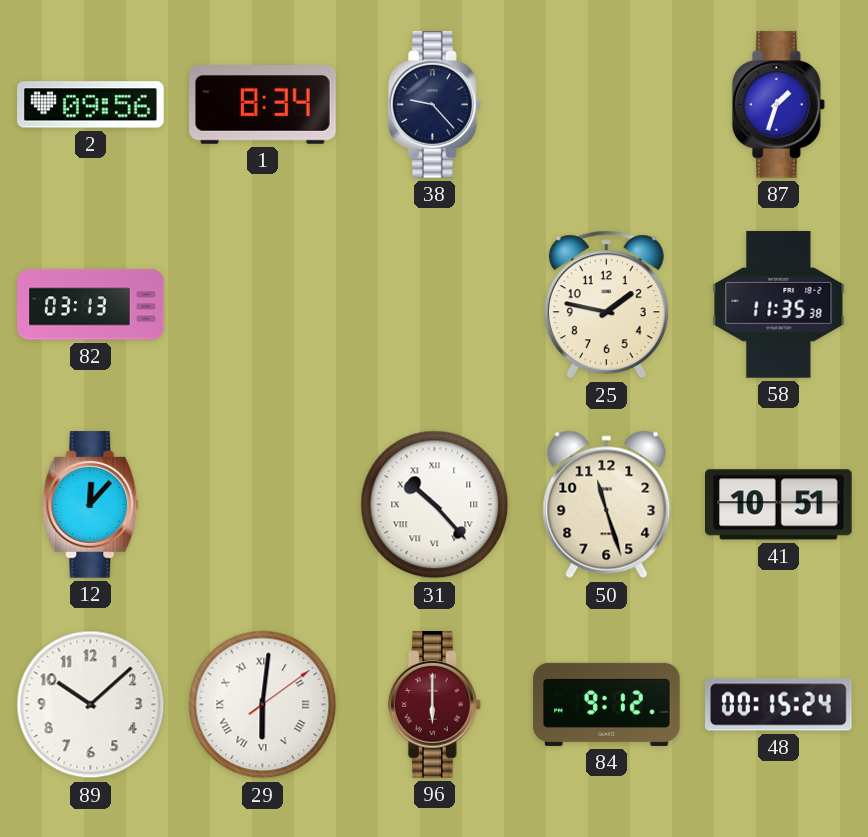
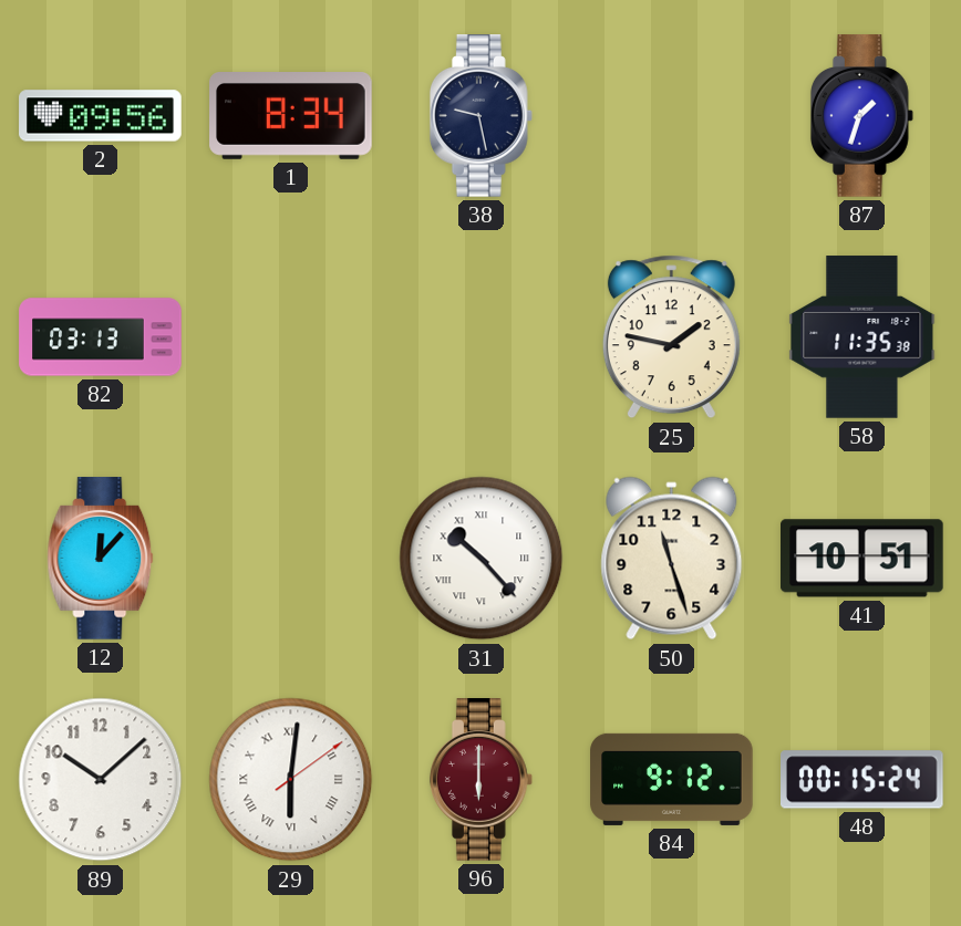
38: 9:23 -> 9:28
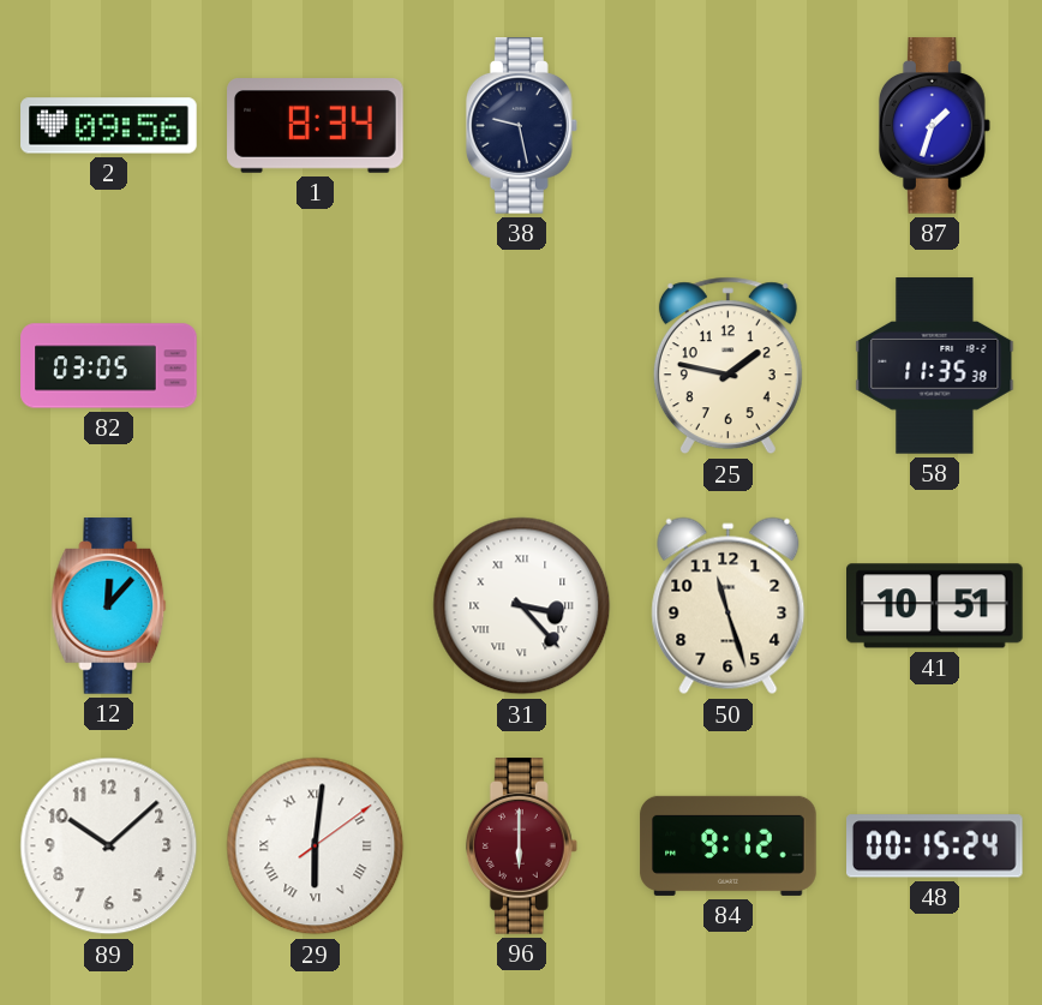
82: 03:13 -> 03:05
31: 10:23 -> 3:23
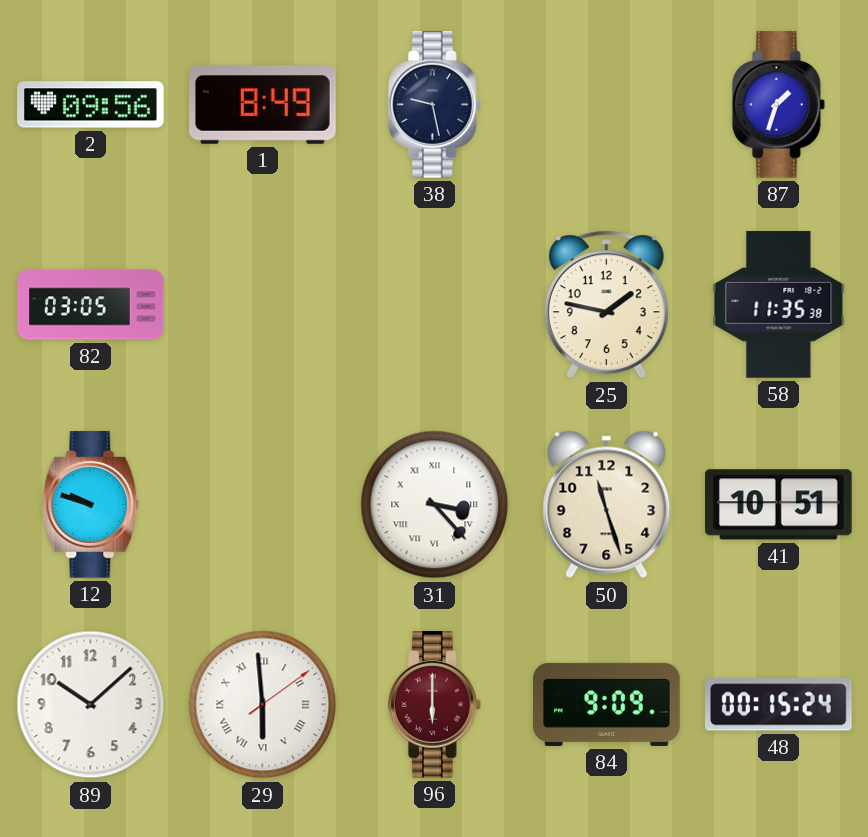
1: 8:34 -> 8:49
12: 12:07 -> 9:48
29: 6:01 -> 5:59
84: 9:12 -> 9:09
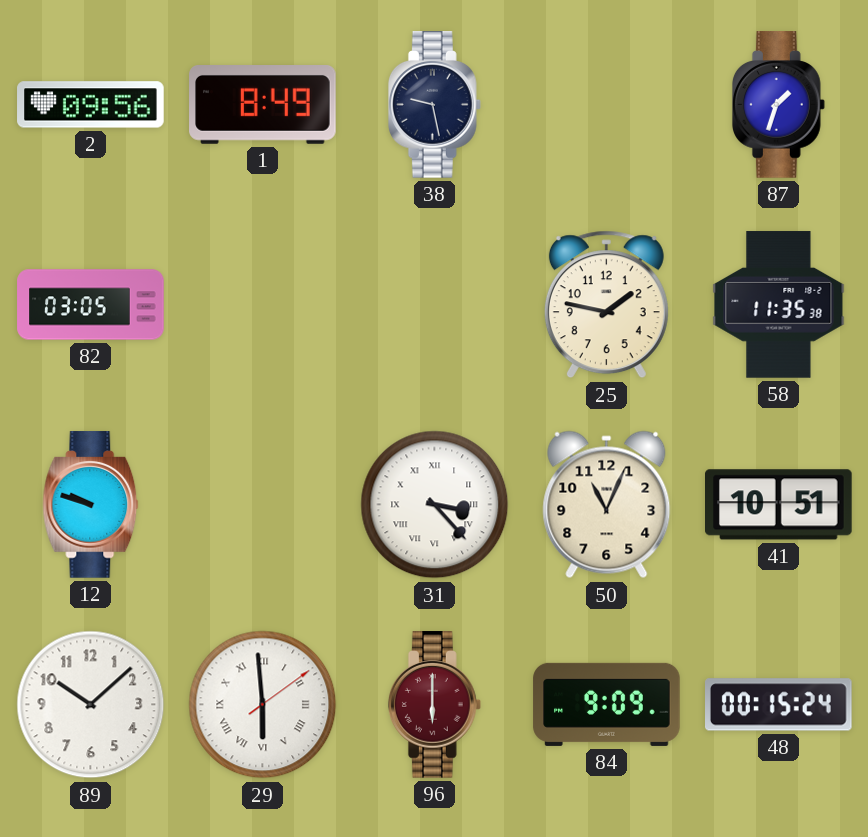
50: 11:27 -> 11:04
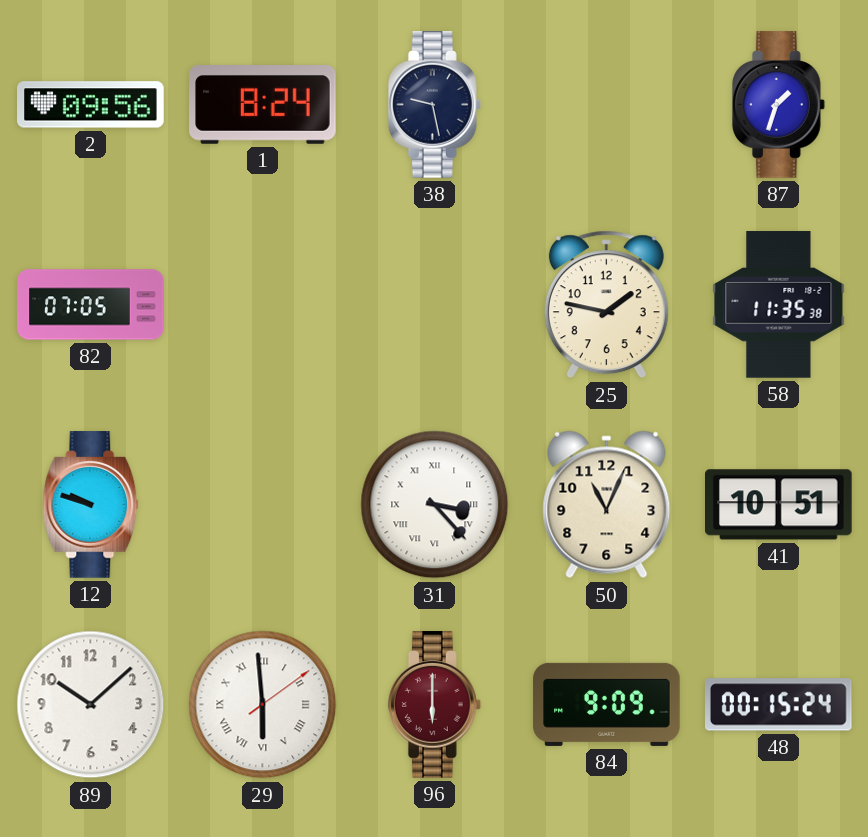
1: 8:49 -> 8:24
82: 03:05 -> 07:05
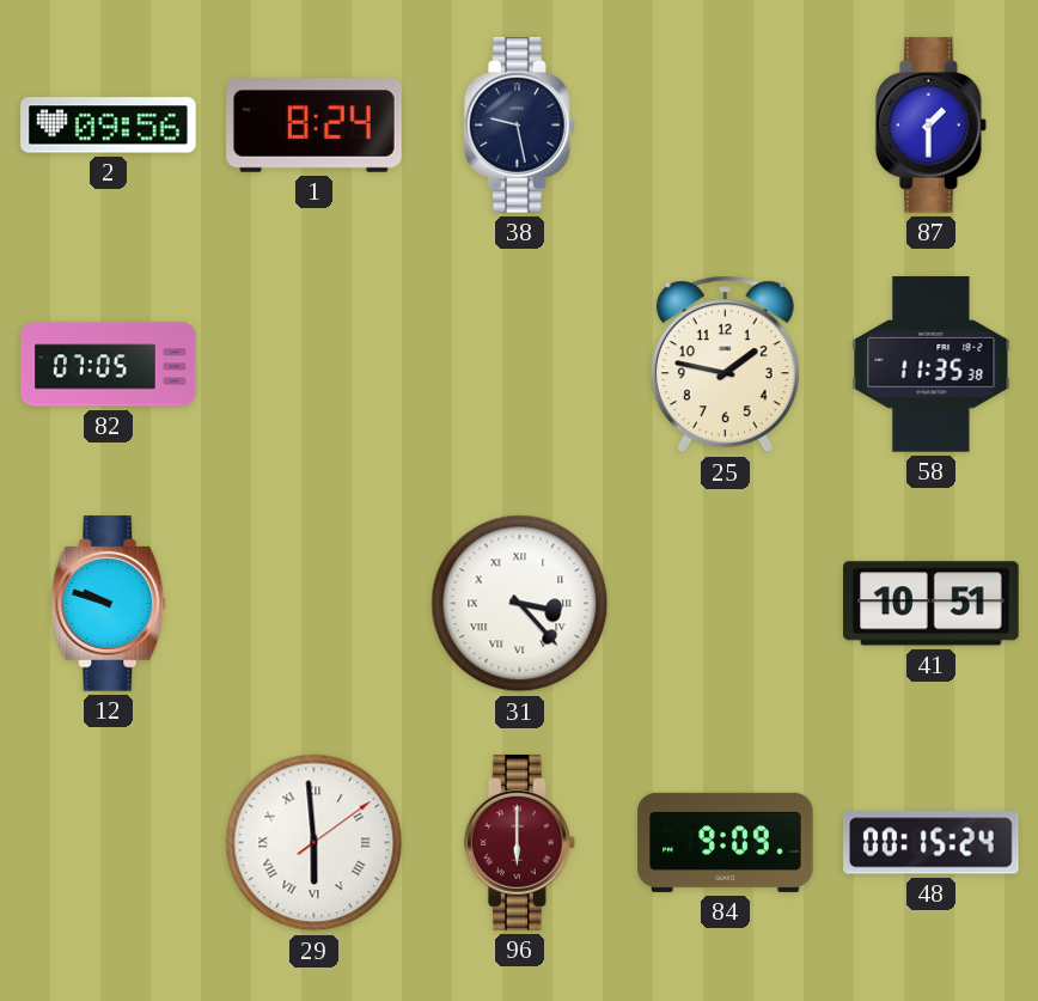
87: 1:33 -> 1:30
50: 11:04 -> none
89: 10:08 -> none
